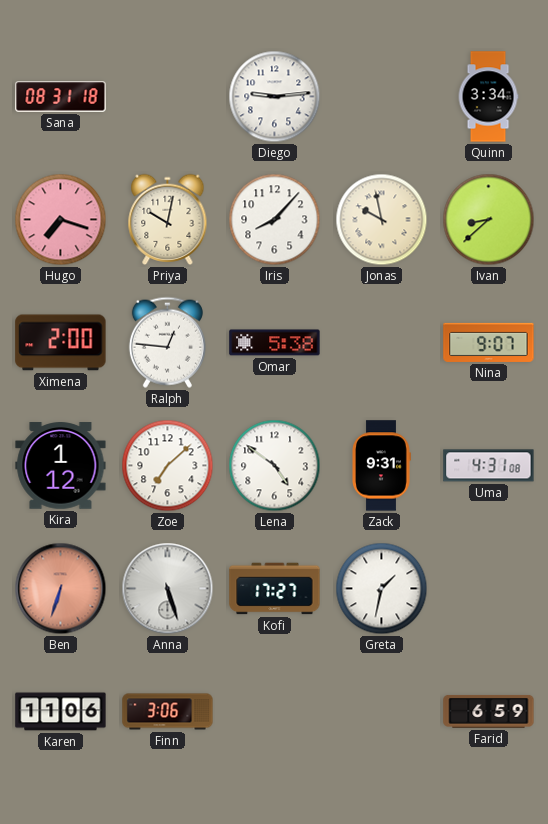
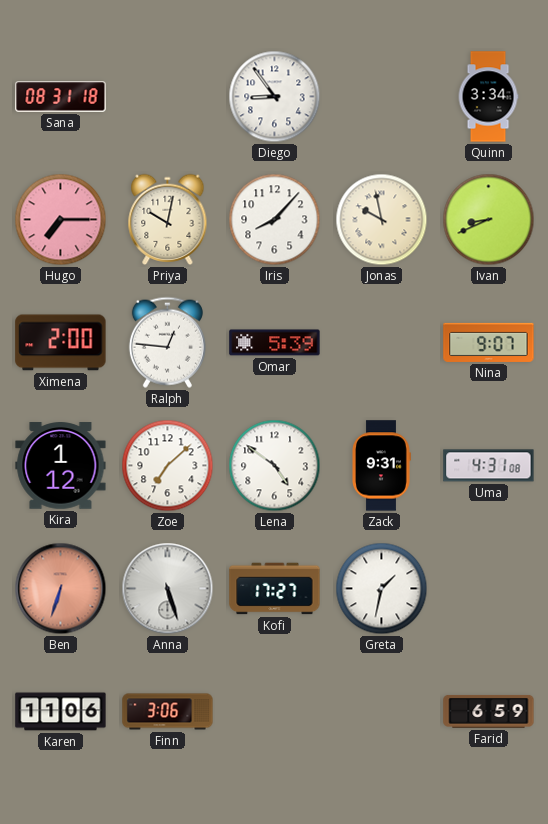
Diego: 9:14 -> 8:54
Hugo: 7:18 -> 7:15
Ivan: 8:38 -> 8:41
Omar: 5:38 -> 5:39
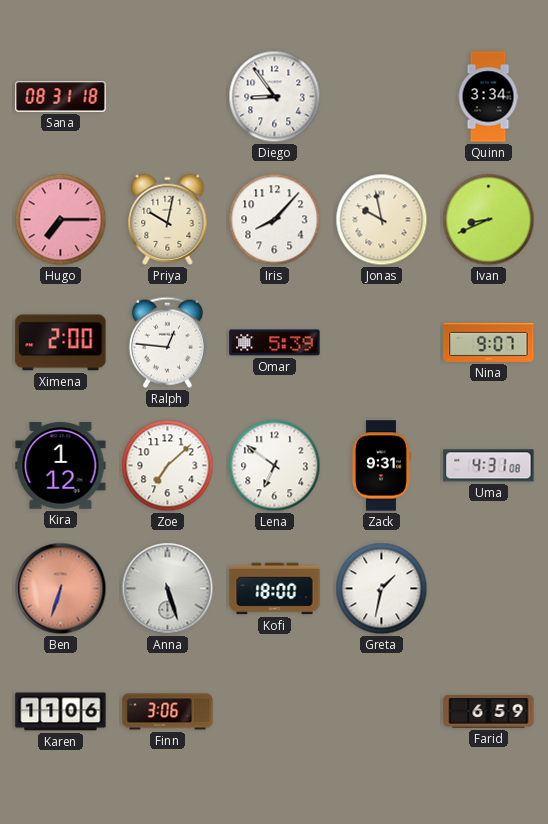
Lena: 4:51 -> 6:51
Kofi: 17:27 -> 18:00
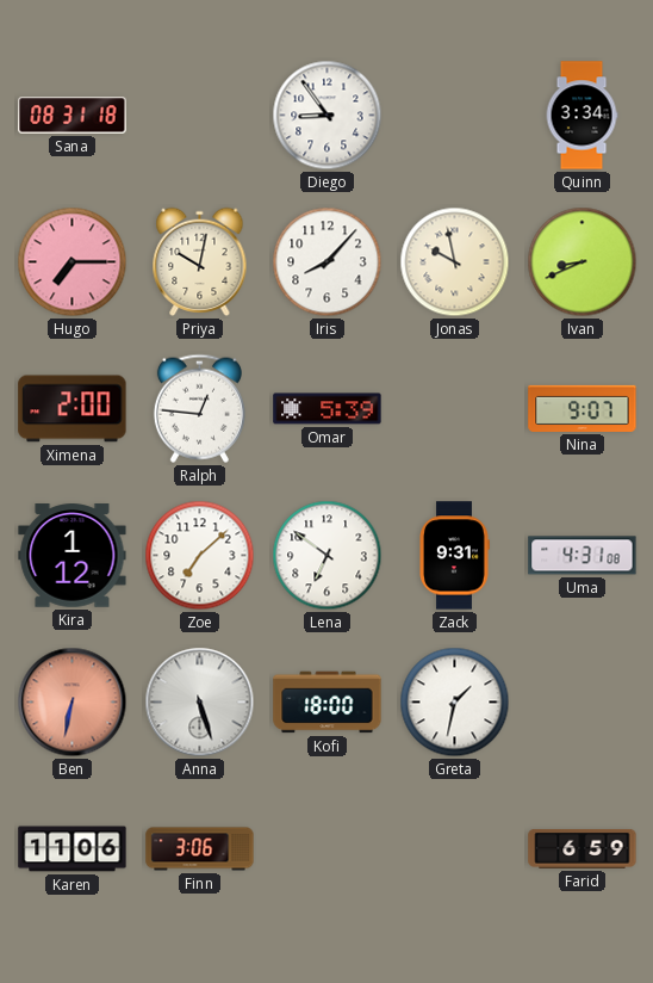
Ben: 6:33 -> 6:32
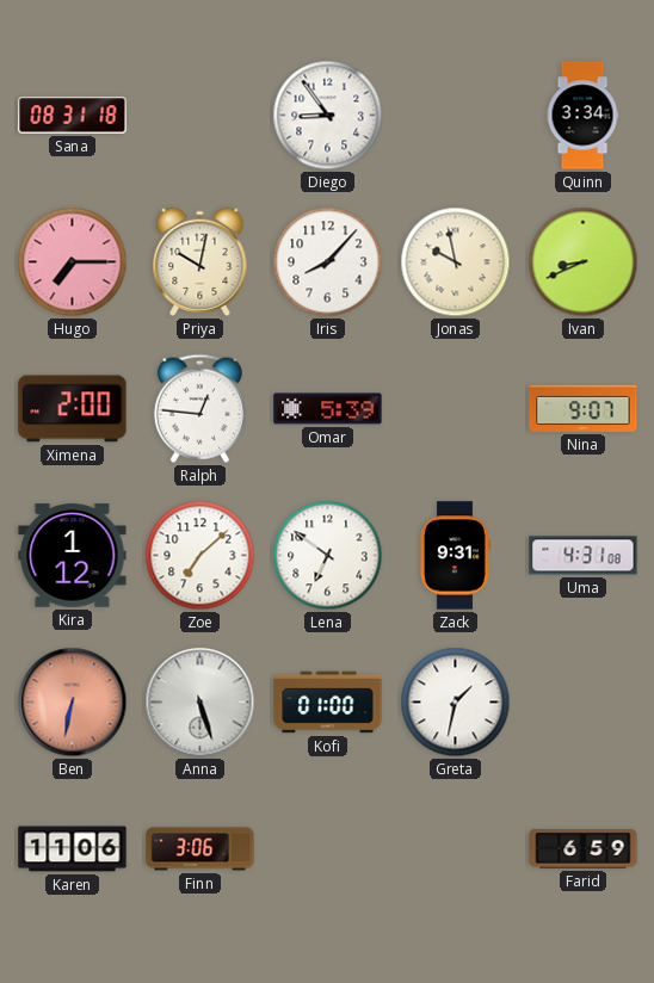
Kofi: 18:00 -> 01:00
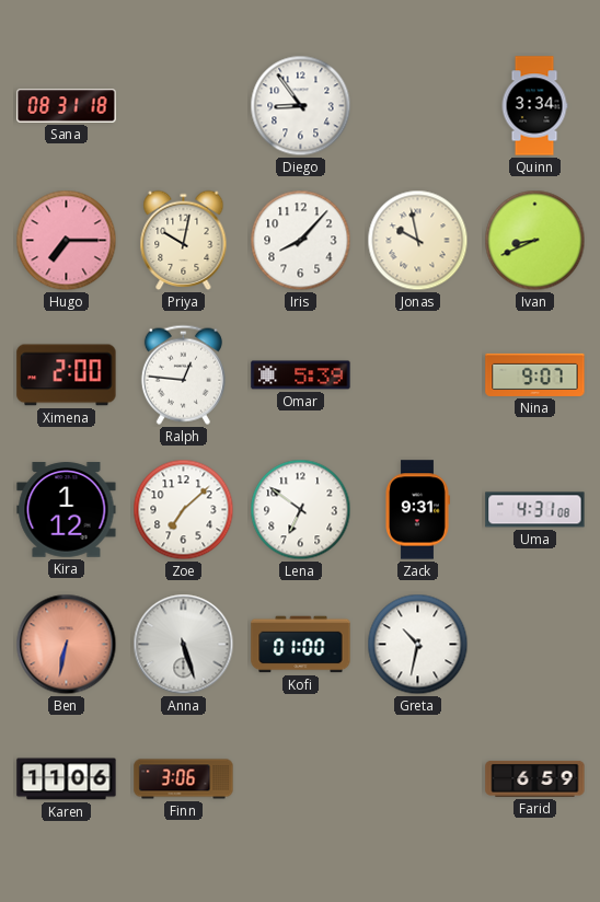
Greta: 1:32 -> 10:32
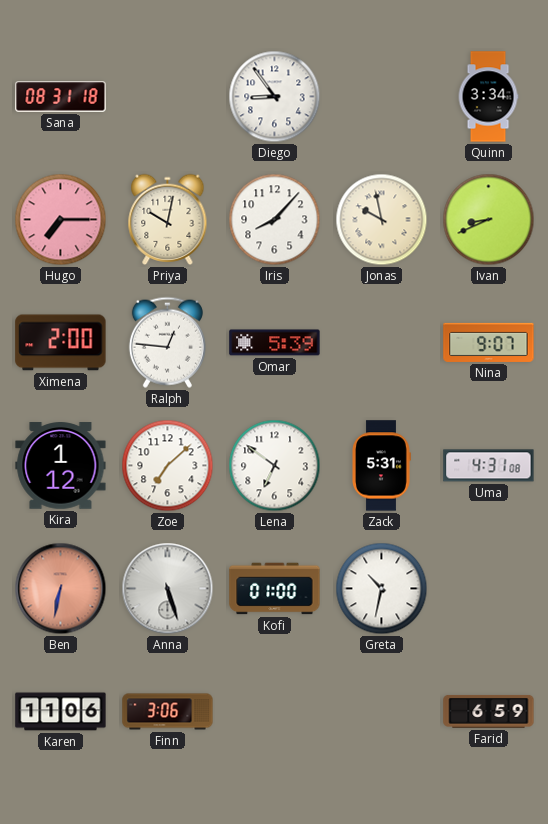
Zack: 9:31 -> 5:31
